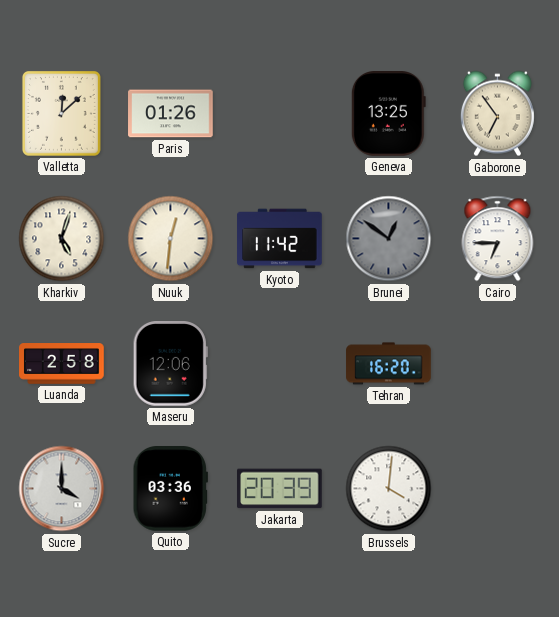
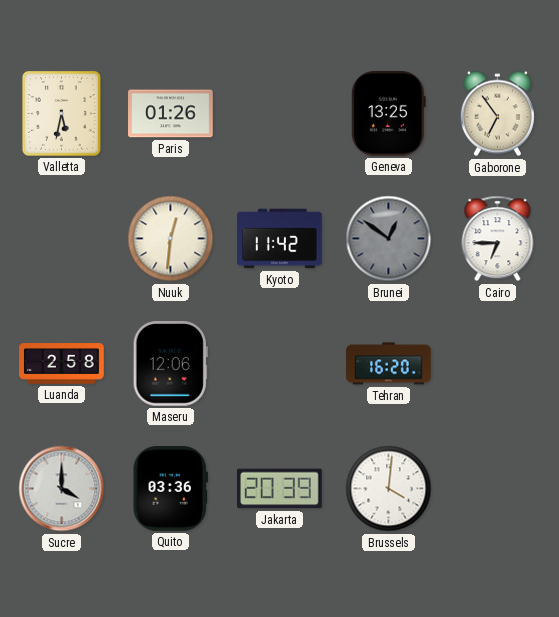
Valletta: 12:08 -> 5:32
Kharkiv: 5:03 -> none
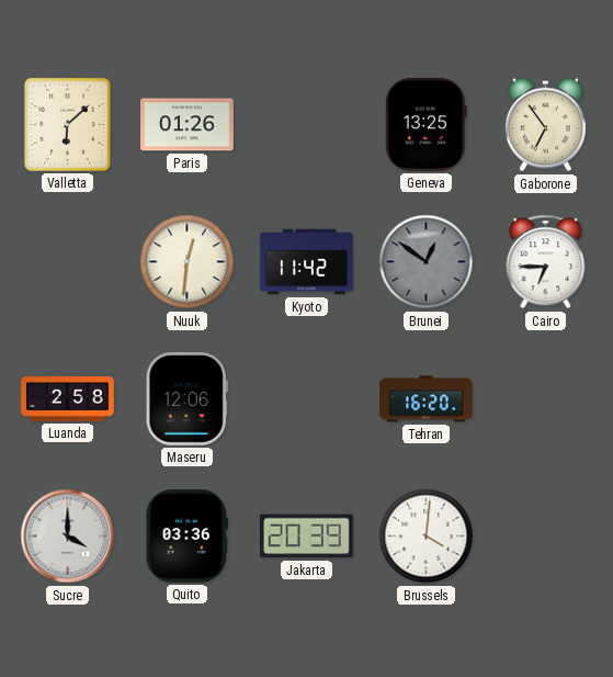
Valletta: 5:32 -> 6:08
